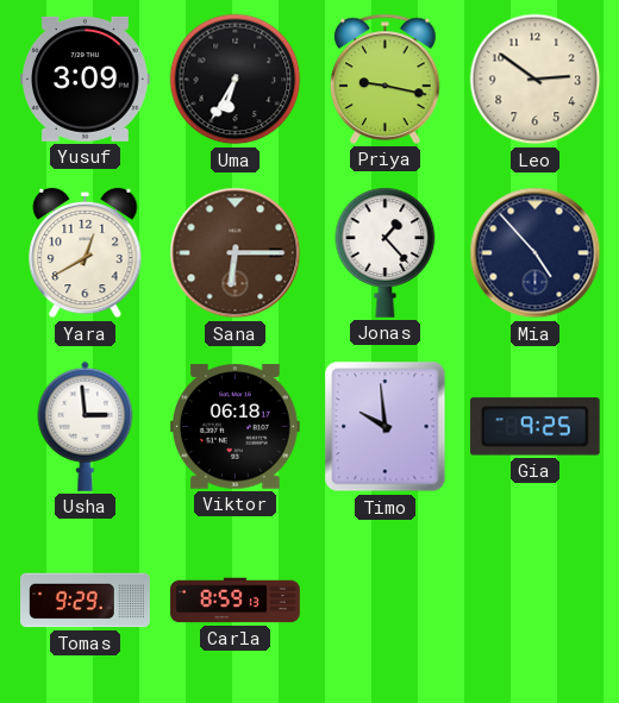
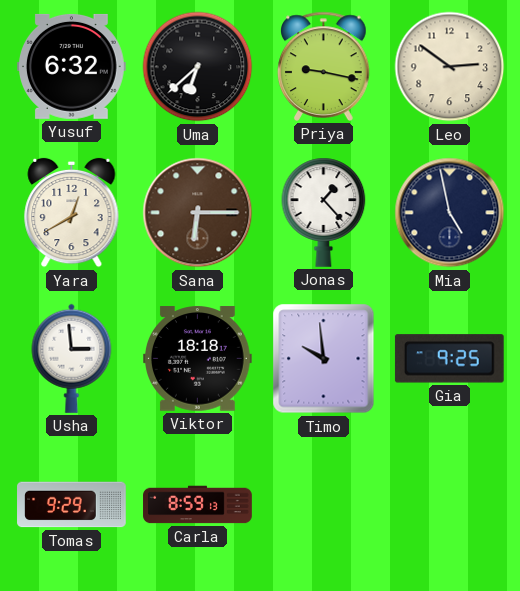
Yusuf: 3:09 -> 6:32
Uma: 6:35 -> 6:38
Mia: 4:53 -> 4:58
Viktor: 06:18 -> 18:18
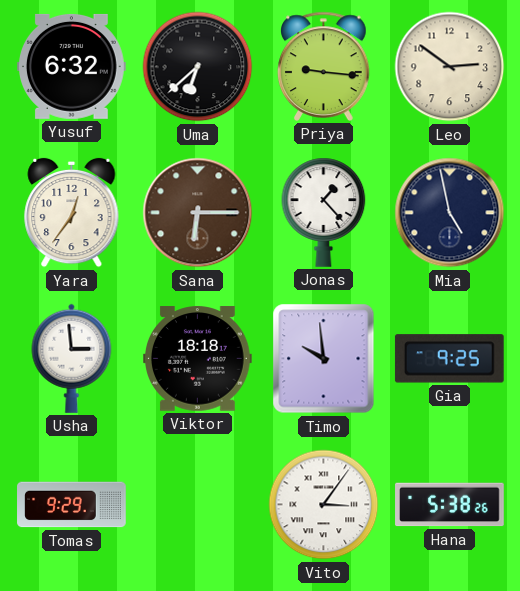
Priya: 9:17 -> 9:16
Yara: 12:40 -> 12:36
Carla: 8:59 -> none
Vito: none -> 3:06
Hana: none -> 5:38
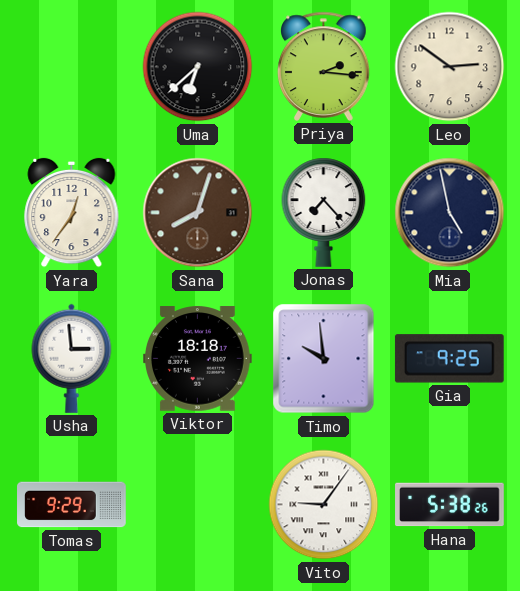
Yusuf: 6:32 -> none
Priya: 9:16 -> 2:16
Sana: 6:15 -> 8:03
Jonas: 1:23 -> 7:23
Vito: 3:06 -> 9:06
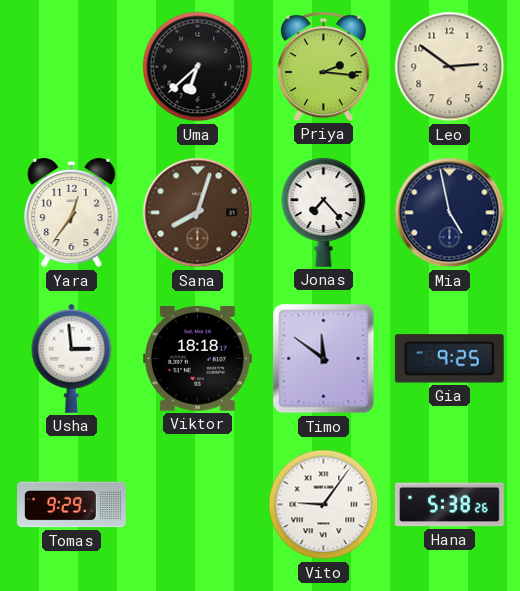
Timo: 9:59 -> 11:51
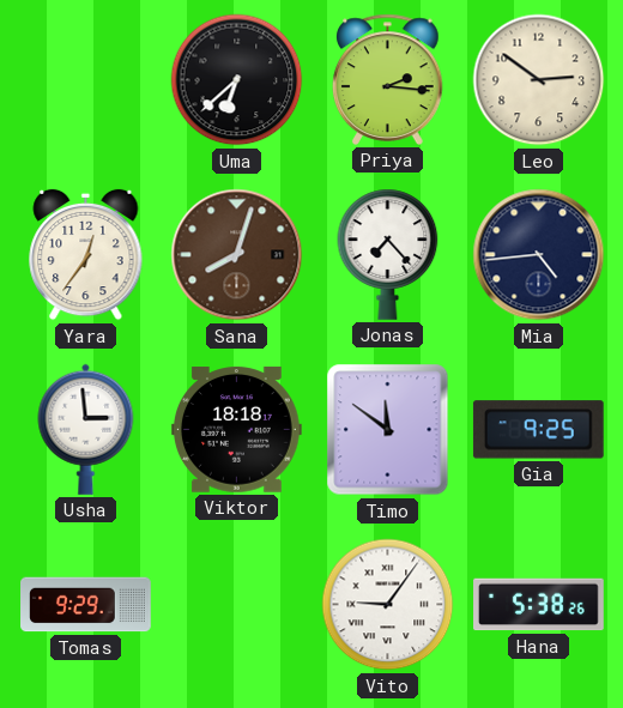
Mia: 4:58 -> 4:44
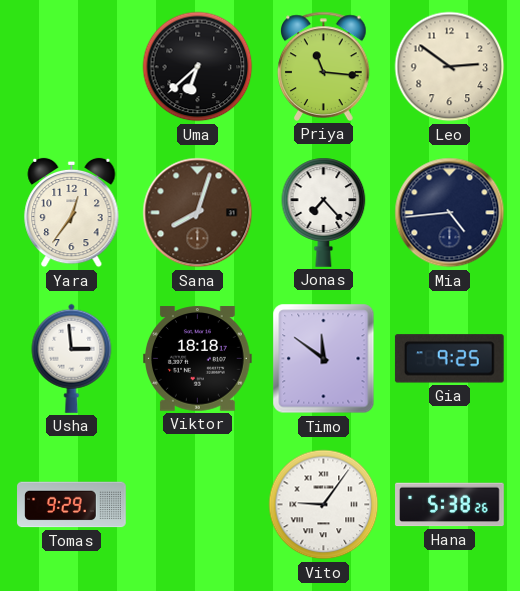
Priya: 2:16 -> 11:16
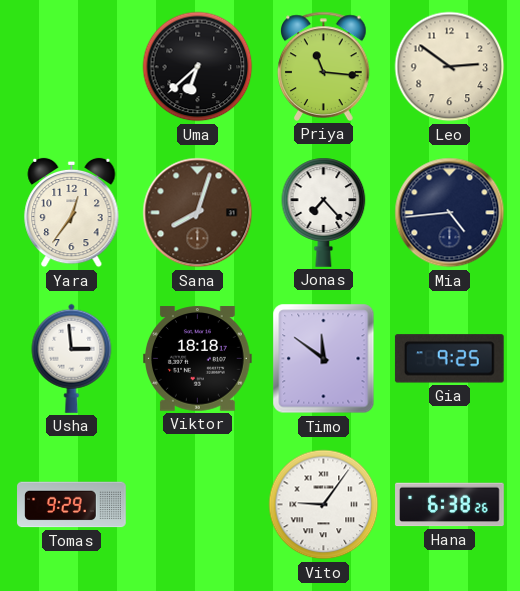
Hana: 5:38 -> 6:38
